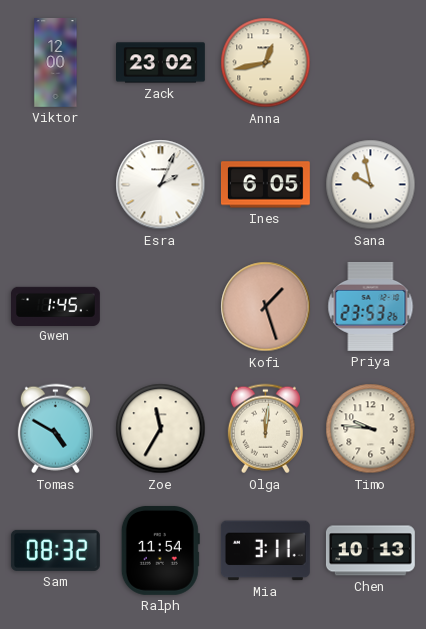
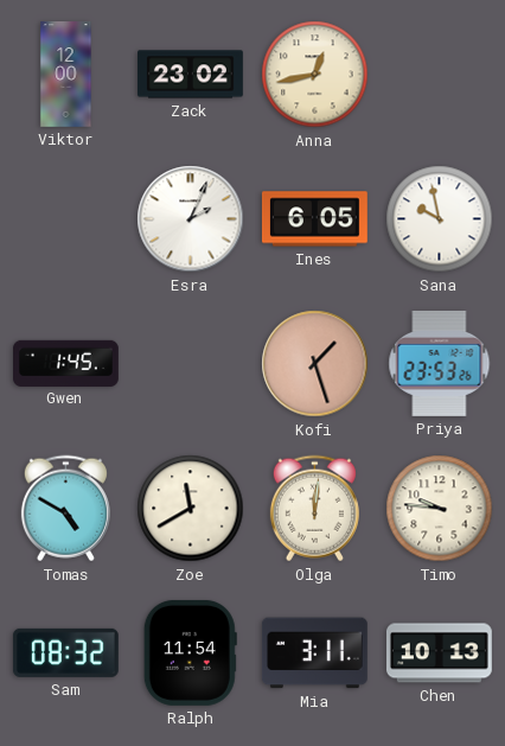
Zoe: 11:35 -> 11:40
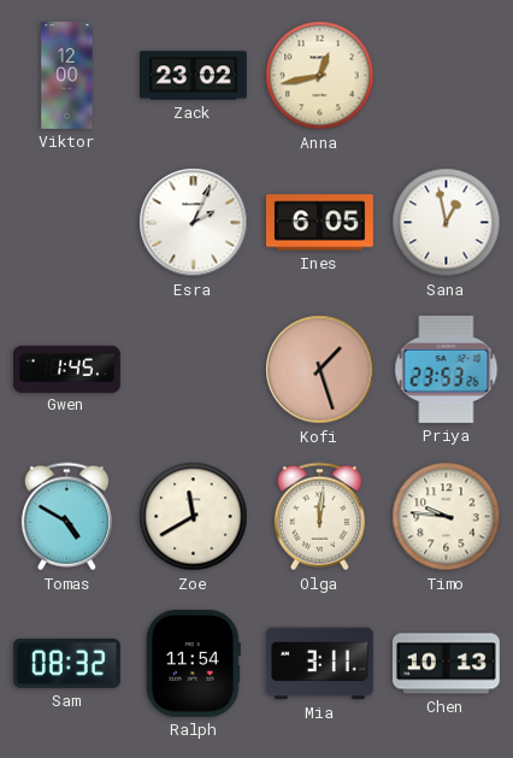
Sana: 9:58 -> 12:58
